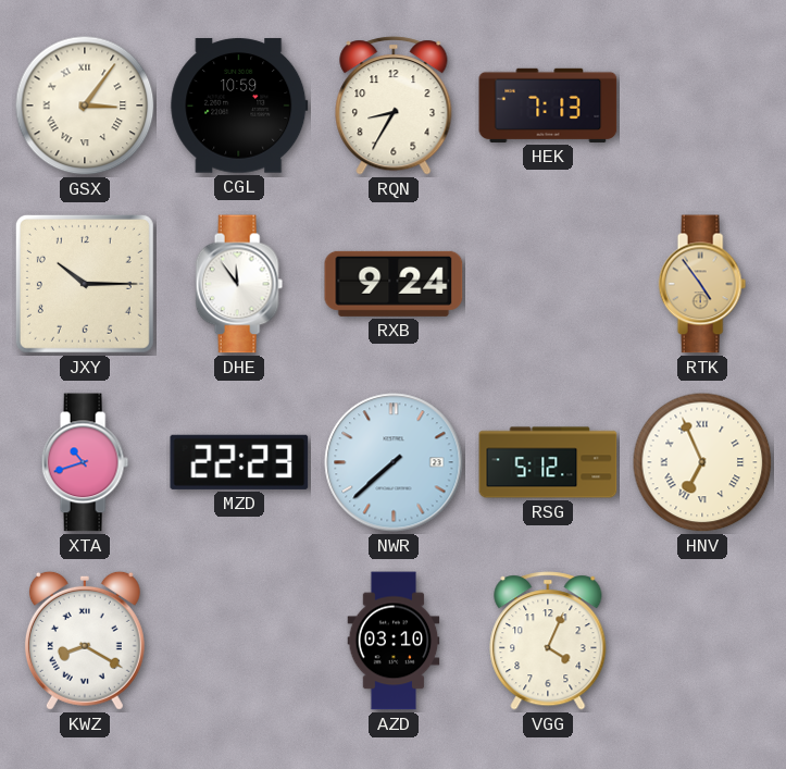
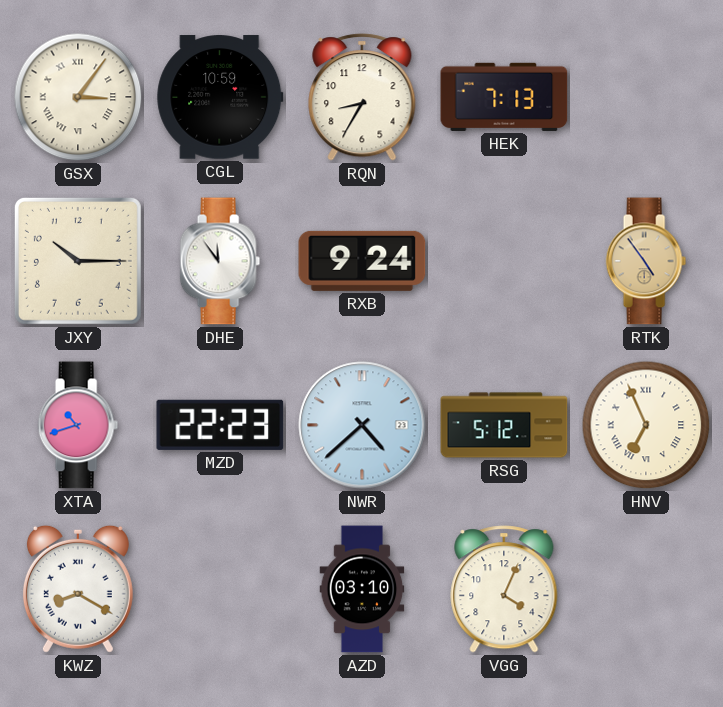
NWR: 7:38 -> 4:38
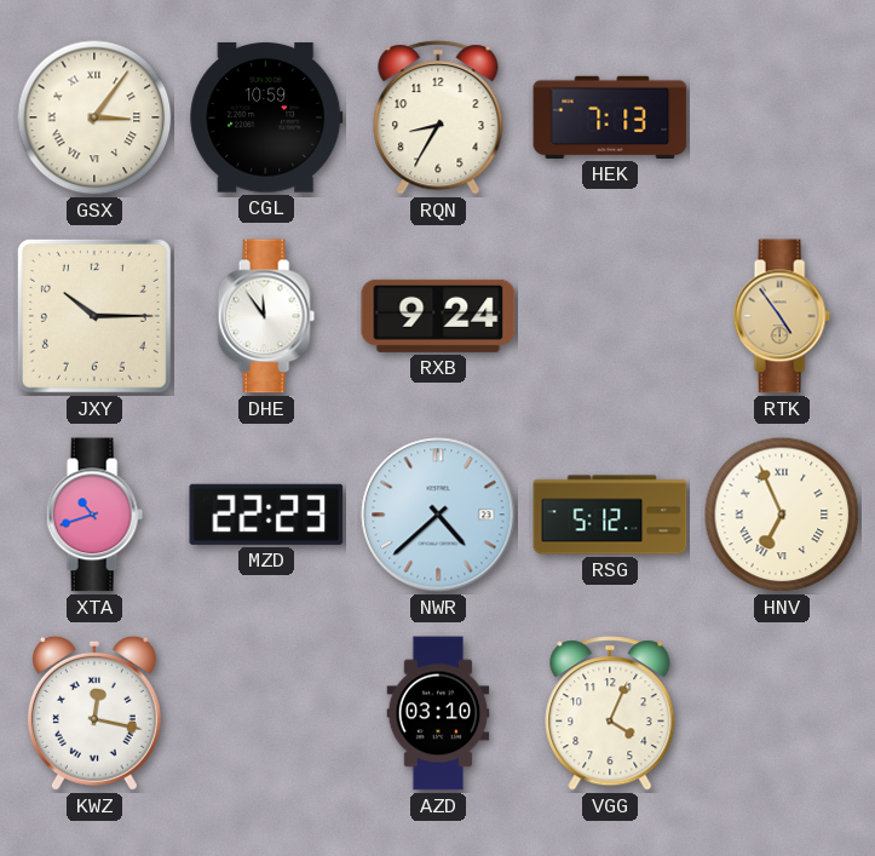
KWZ: 8:20 -> 12:17
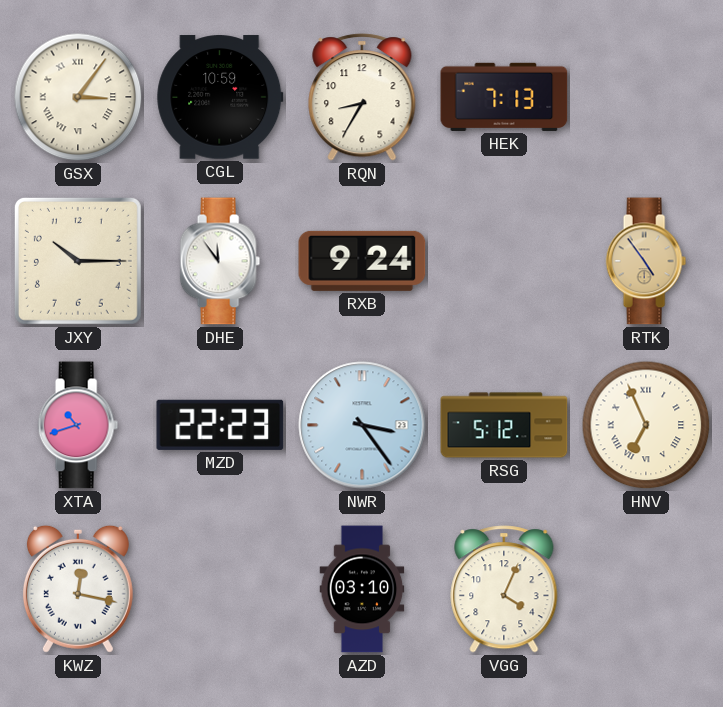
NWR: 4:38 -> 3:24
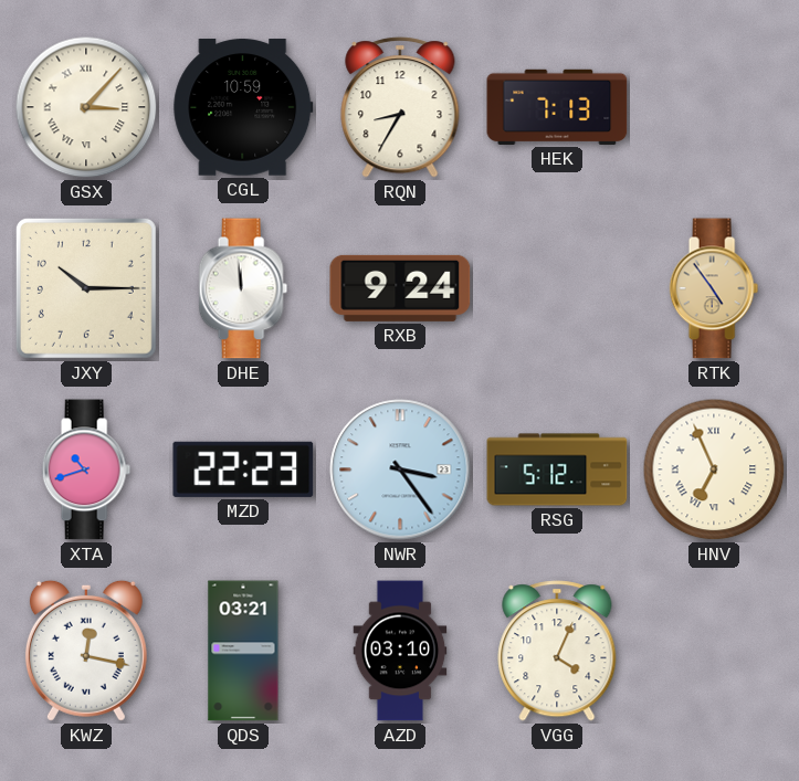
GSX: 3:06 -> 3:07
DHE: 11:54 -> 11:59
QDS: none -> 03:21
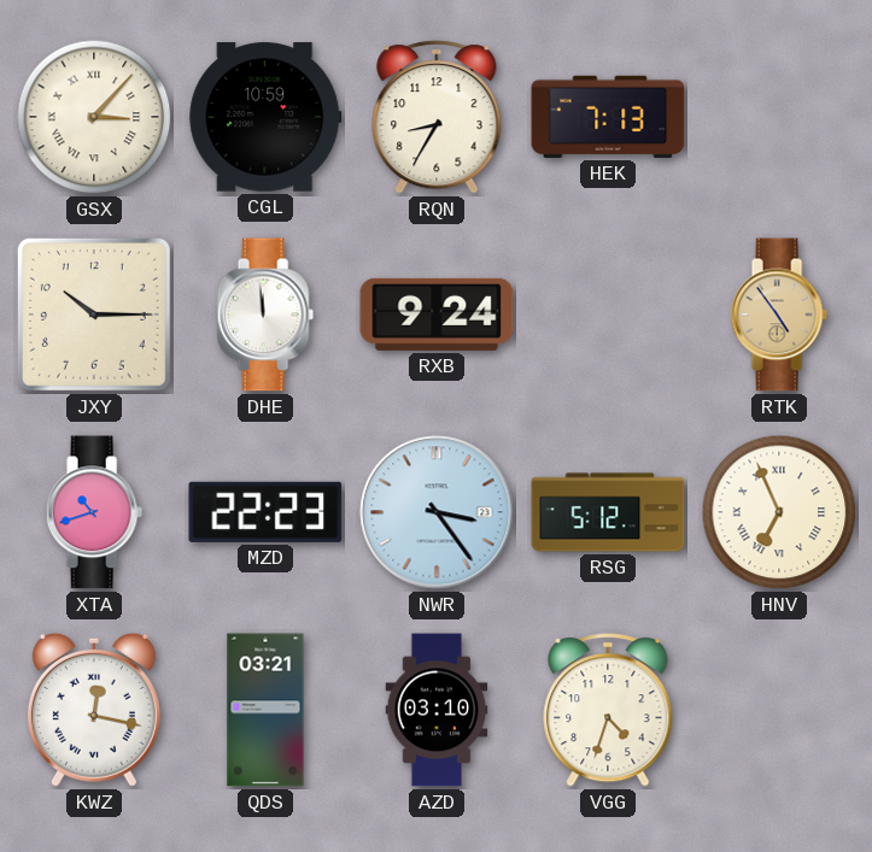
VGG: 4:04 -> 4:33
